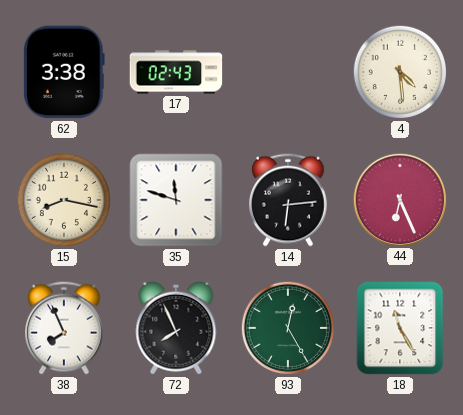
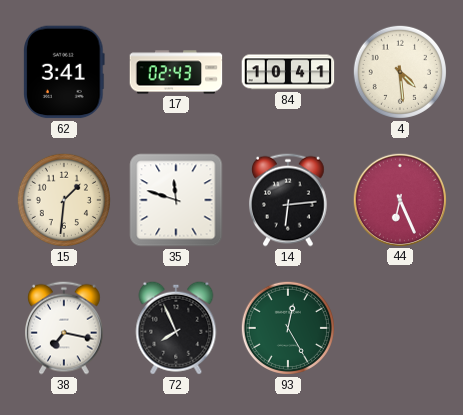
62: 3:38 -> 3:41
84: none -> 10:41
15: 8:17 -> 1:31
38: 7:56 -> 7:17
18: 11:25 -> none
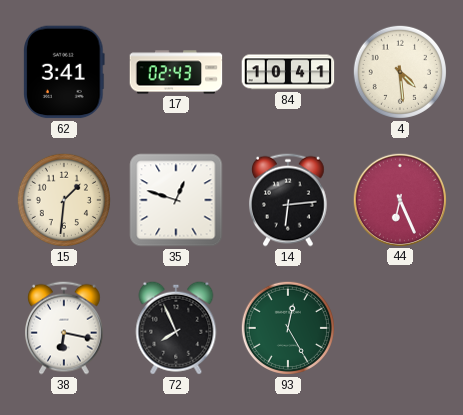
35: 11:48 -> 12:48
38: 7:17 -> 6:17
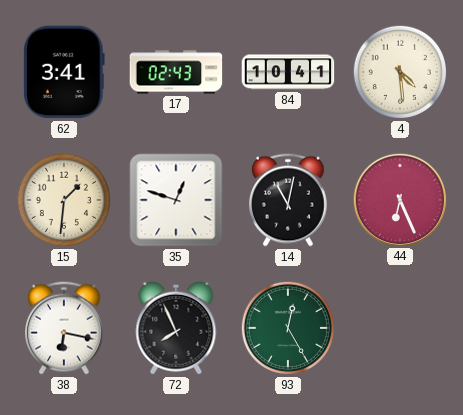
14: 6:14 -> 11:02
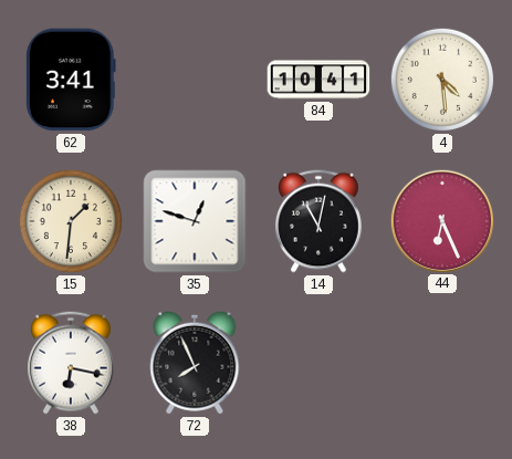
17: 02:43 -> none
93: 12:25 -> none
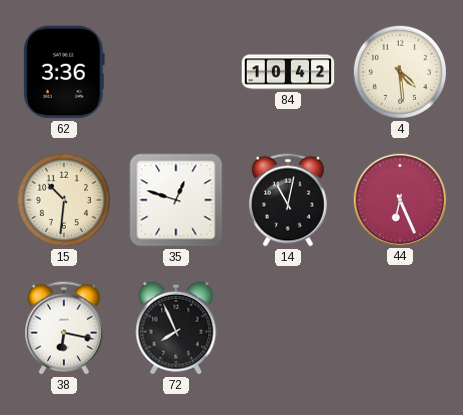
62: 3:41 -> 3:36
84: 10:41 -> 10:42
15: 1:31 -> 10:31
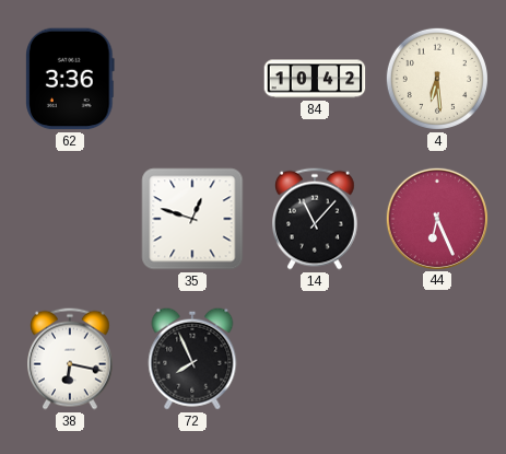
4: 4:29 -> 6:29
15: 10:31 -> none
14: 11:02 -> 11:07
